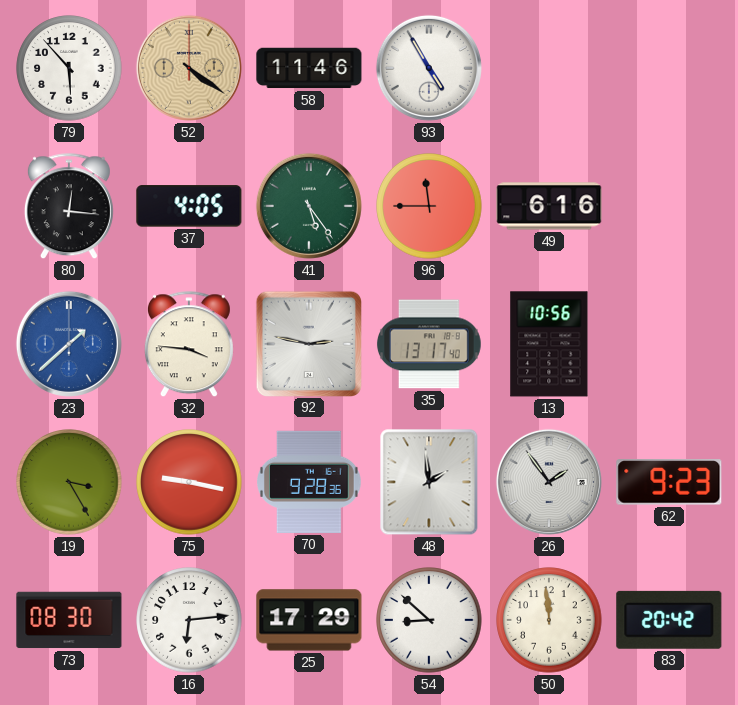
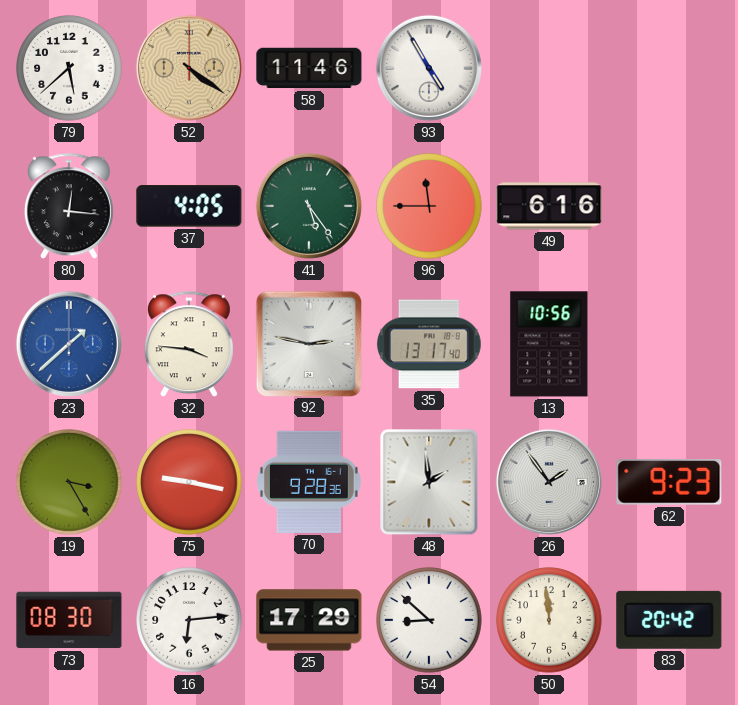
79: 5:53 -> 5:38
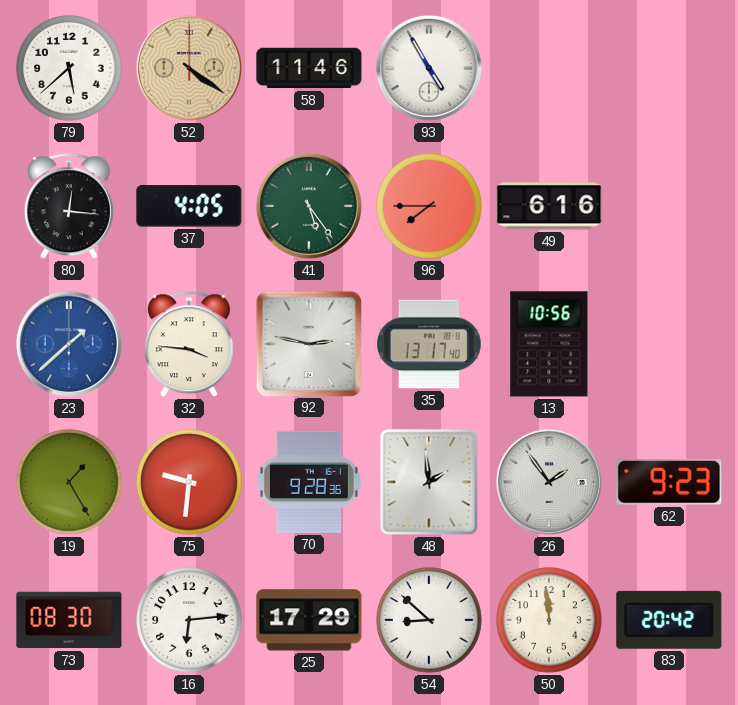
96: 11:45 -> 7:45
19: 3:25 -> 1:25
75: 9:17 -> 9:31
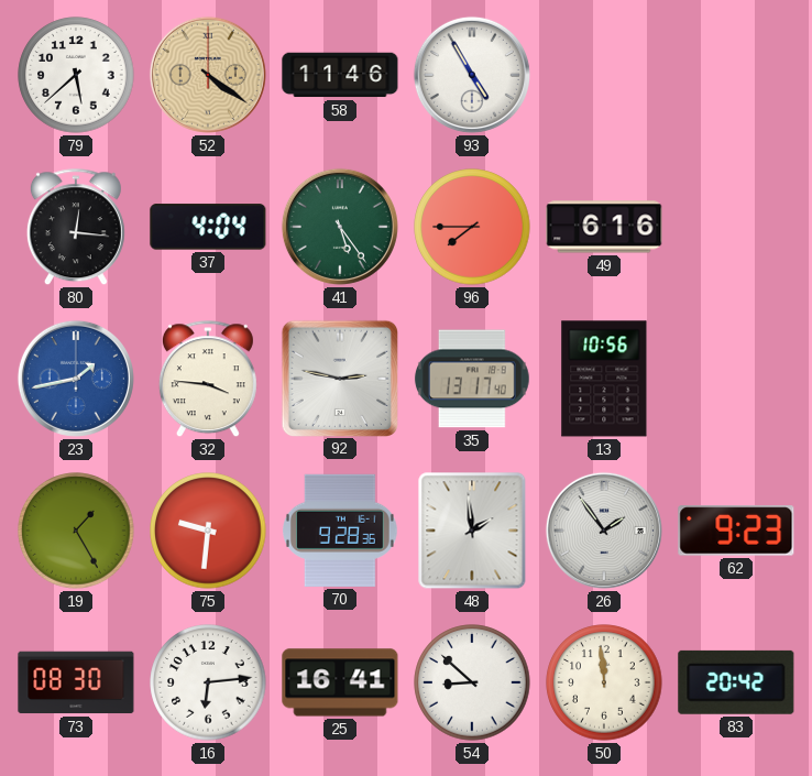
37: 4:05 -> 4:04
23: 1:38 -> 1:43
25: 17:29 -> 16:41
